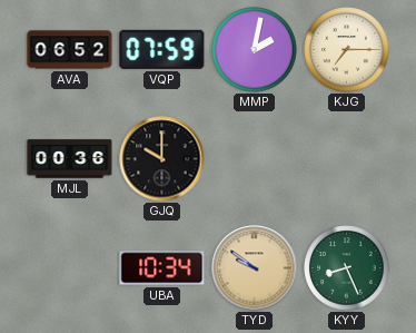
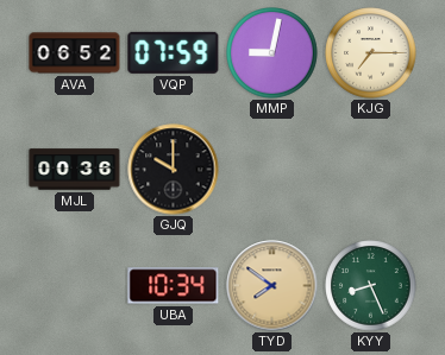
MMP: 2:02 -> 9:02
TYD: 9:51 -> 7:51
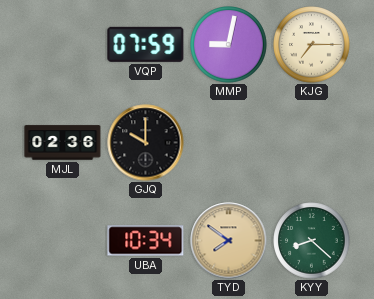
AVA: 06:52 -> none
MJL: 00:36 -> 02:36
KYY: 8:26 -> 8:22
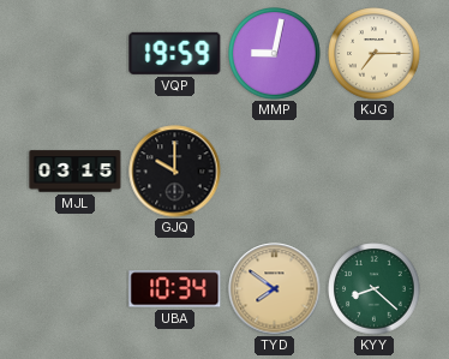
VQP: 07:59 -> 19:59
MJL: 02:36 -> 03:15
